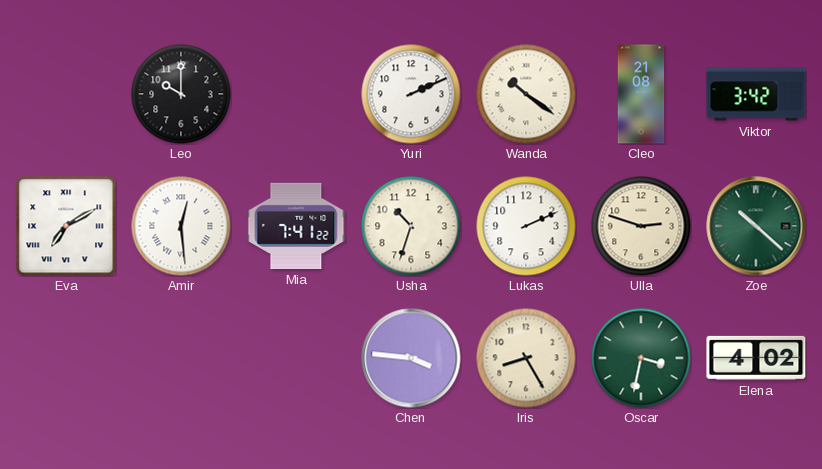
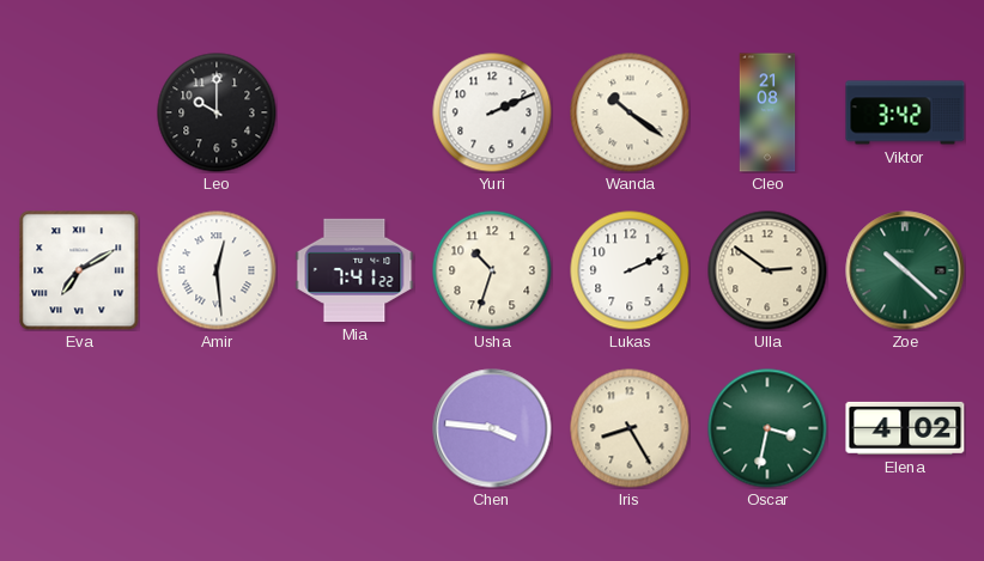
Ulla: 2:48 -> 2:51
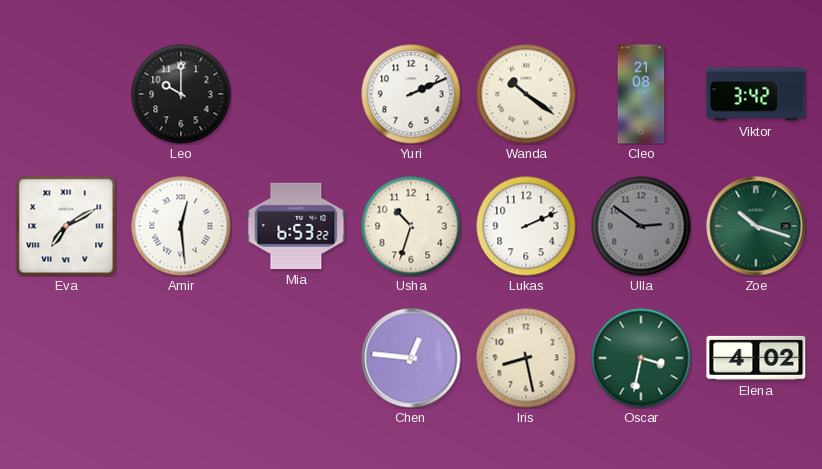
Mia: 7:41 -> 6:53
Ulla dial: cream -> grey
Zoe: 10:22 -> 10:18
Chen: 3:46 -> 12:46
Iris: 8:25 -> 8:28
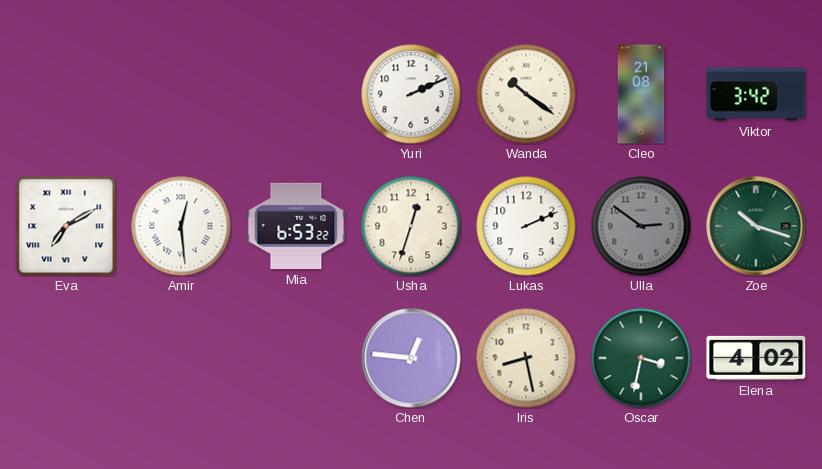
Leo: 10:00 -> none
Usha: 10:33 -> 12:33
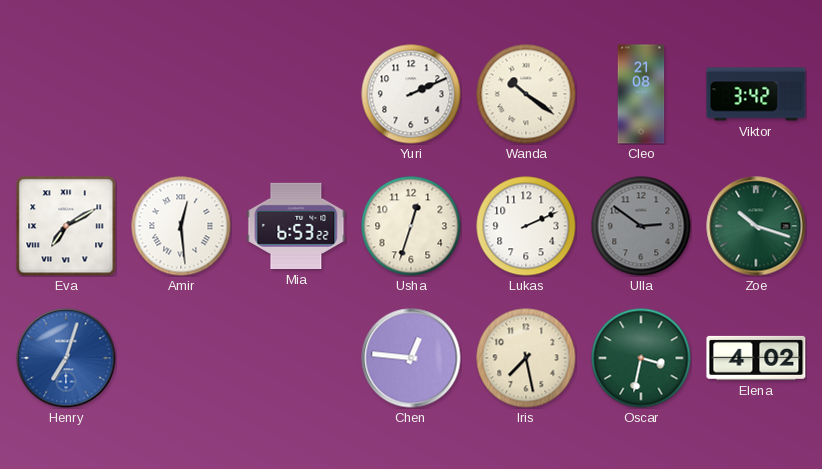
Henry: none -> 7:03
Iris: 8:28 -> 7:28
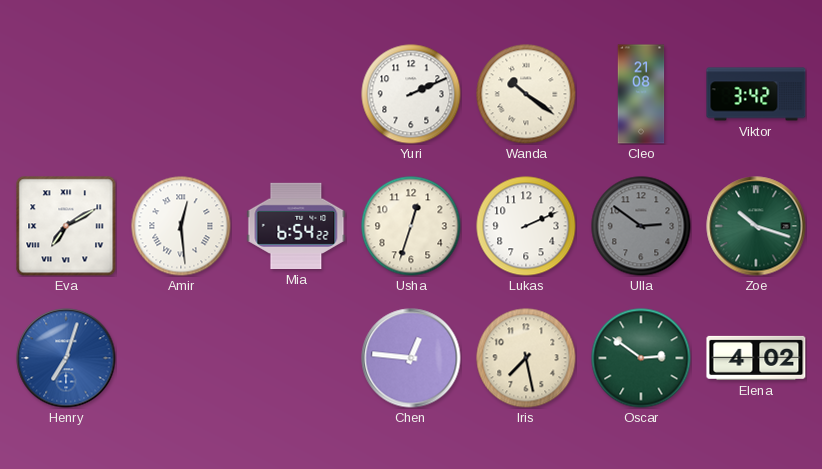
Mia: 6:53 -> 6:54
Oscar: 3:32 -> 2:51
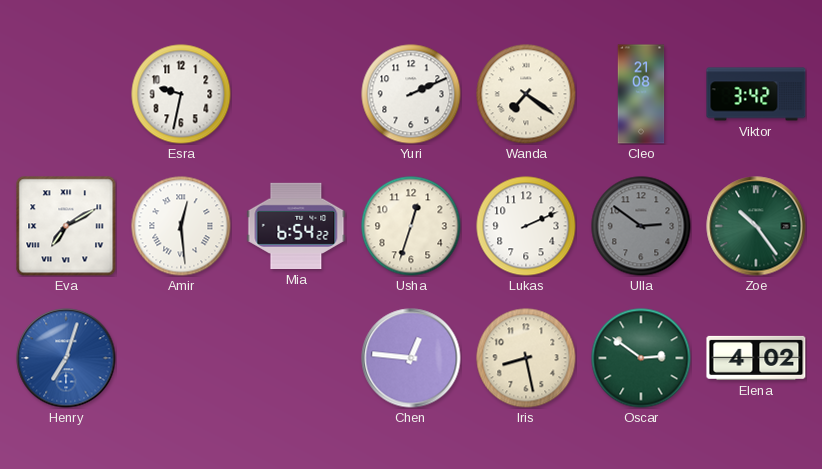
Esra: none -> 9:32
Wanda: 10:21 -> 7:21
Zoe: 10:18 -> 10:24
Iris: 7:28 -> 8:28
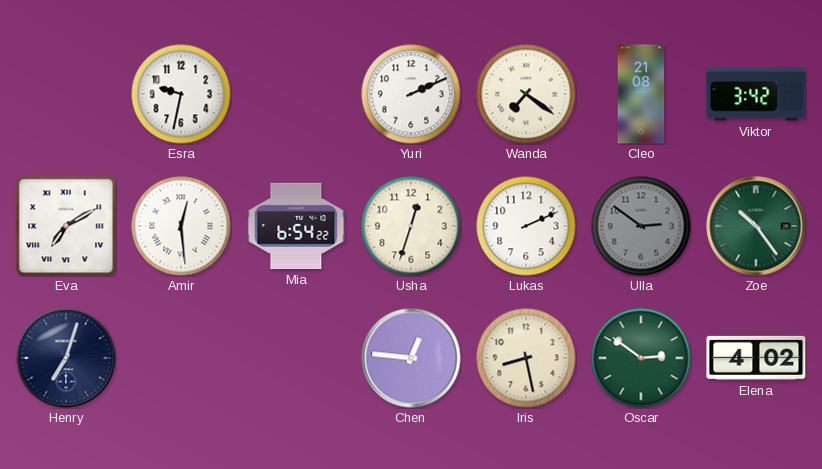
Henry dial: blue -> navy
